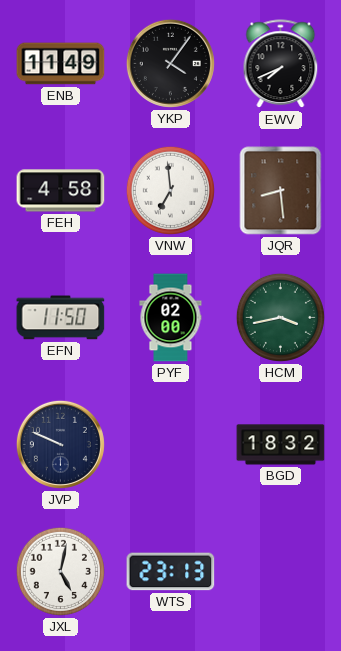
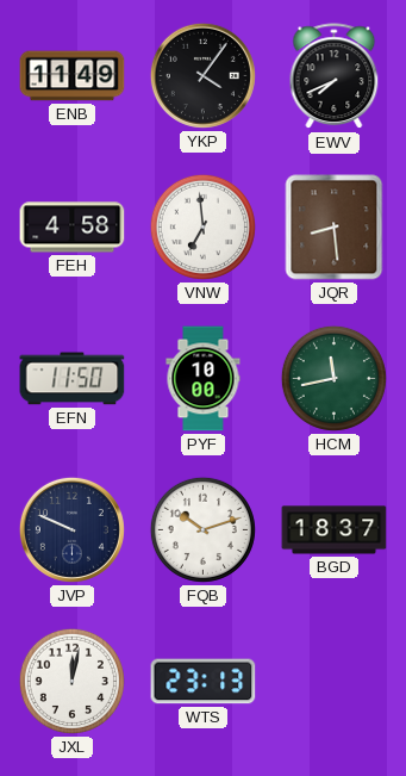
PYF: 02:00 -> 10:00
HCM: 3:43 -> 11:43
FQB: none -> 10:12
BGD: 18:32 -> 18:37
JXL: 5:02 -> 12:02
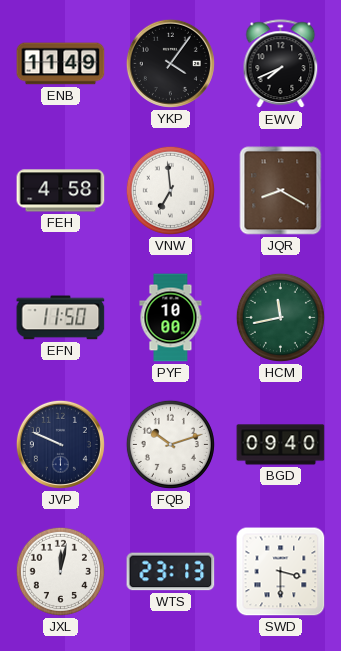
JQR: 8:29 -> 8:20
BGD: 18:37 -> 09:40
SWD: none -> 3:30
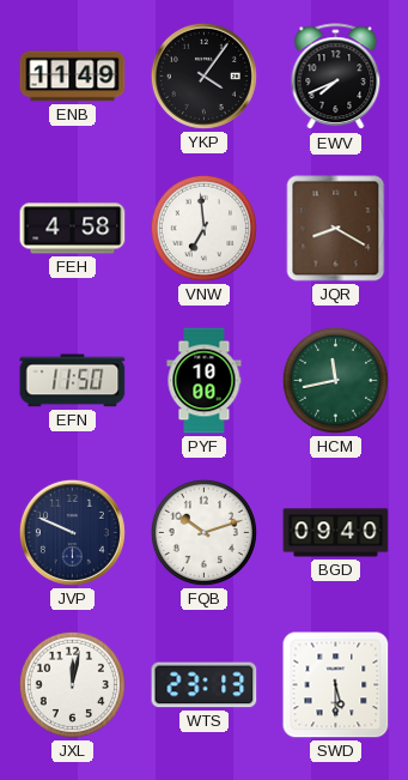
SWD: 3:30 -> 5:30
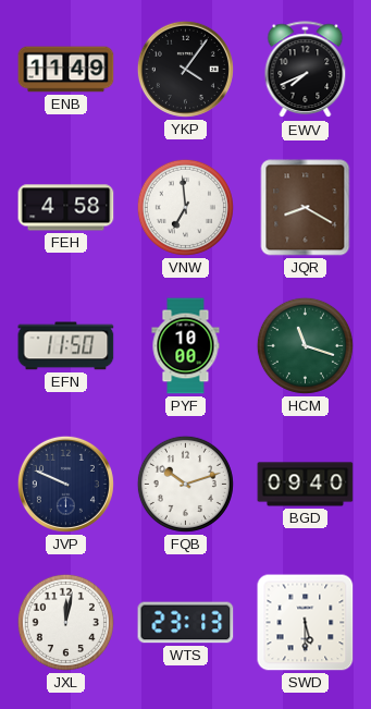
HCM: 11:43 -> 11:18
